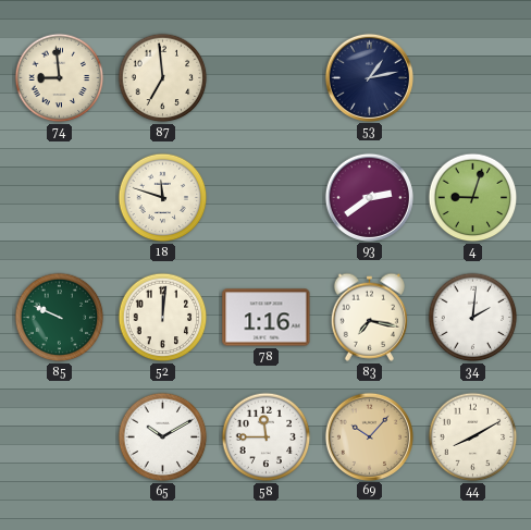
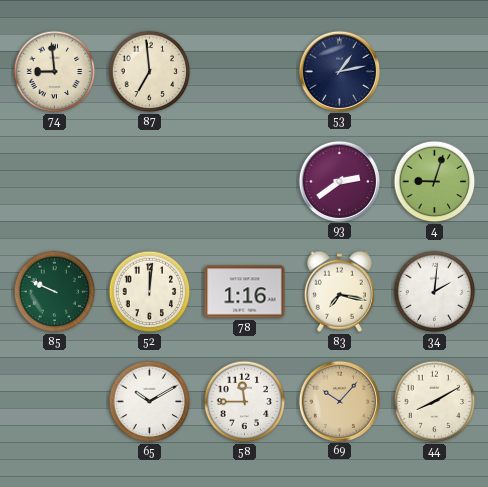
18: 11:48 -> none
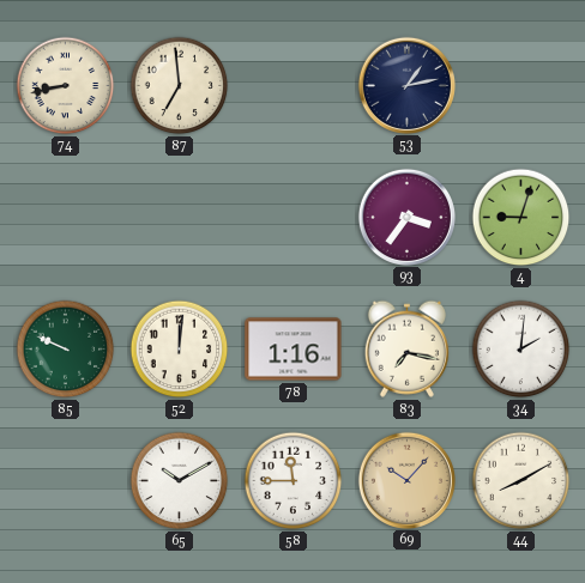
74: 8:59 -> 8:43
93: 2:39 -> 3:36
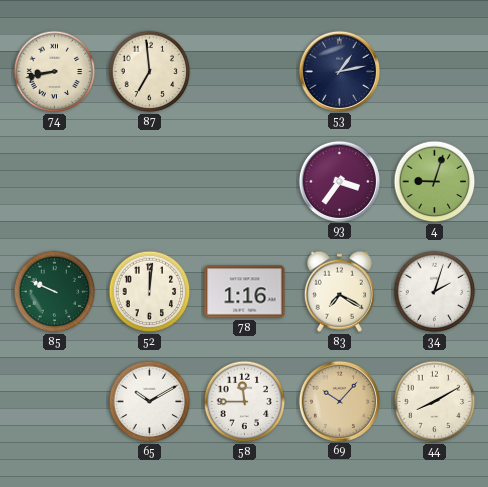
83: 7:17 -> 7:20
34: 2:01 -> 2:03
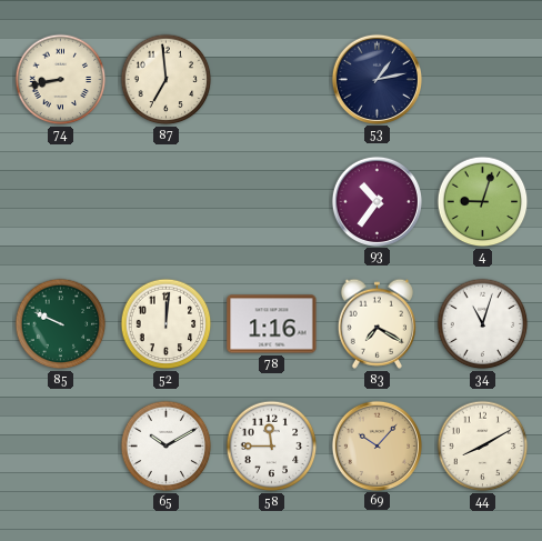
93: 3:36 -> 10:36
34: 2:03 -> 11:03
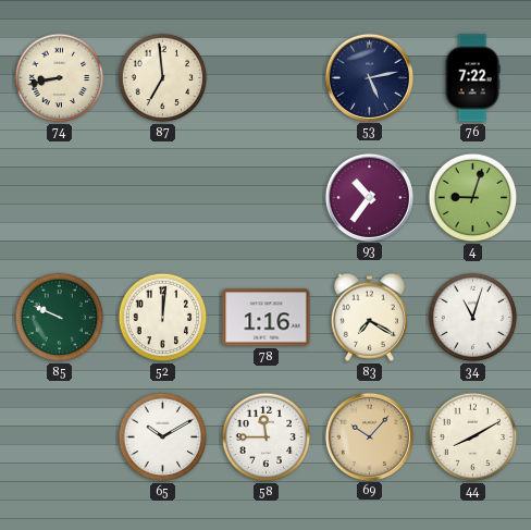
53: 1:13 -> 5:13
76: none -> 7:22
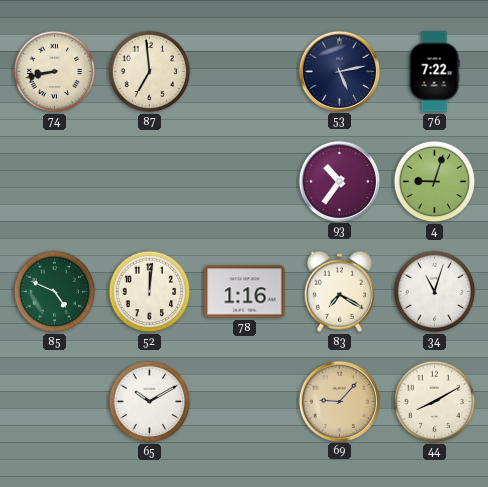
85: 9:49 -> 4:49
58: 11:45 -> none
69: 10:07 -> 9:07
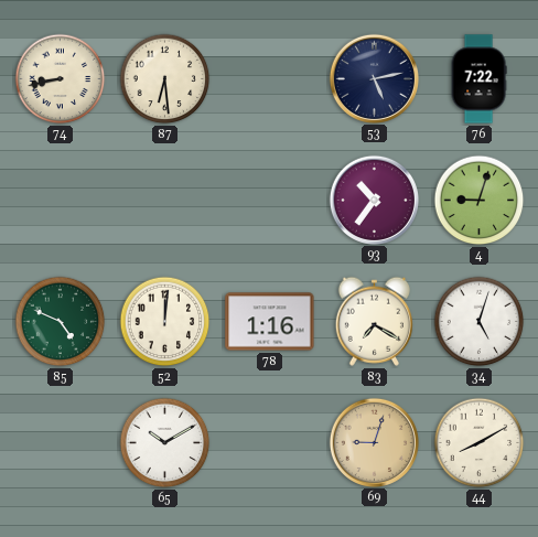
87: 6:59 -> 6:29
34: 11:03 -> 5:03
69: 9:07 -> 9:03
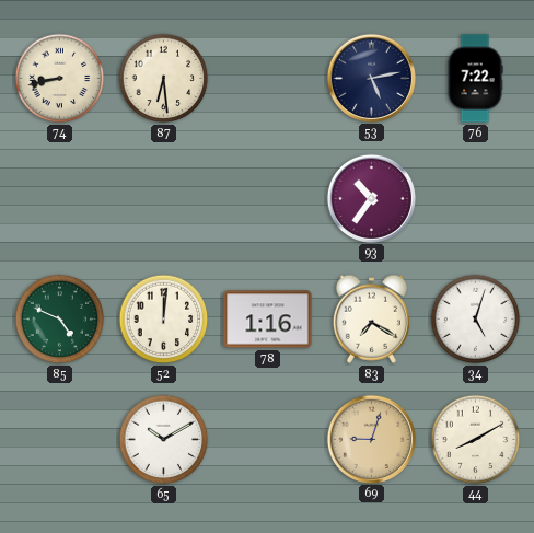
4: 9:03 -> none
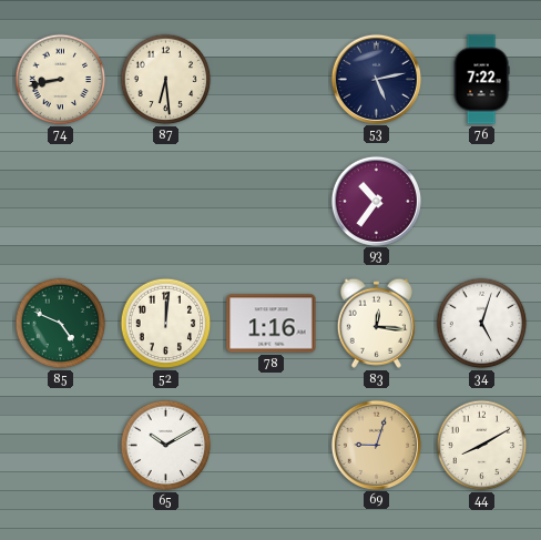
83: 7:20 -> 12:16
